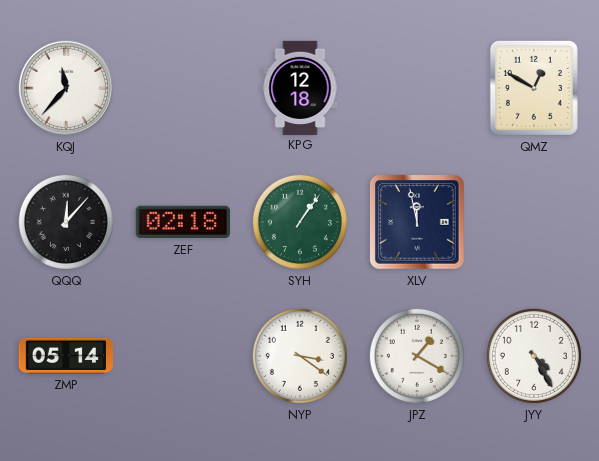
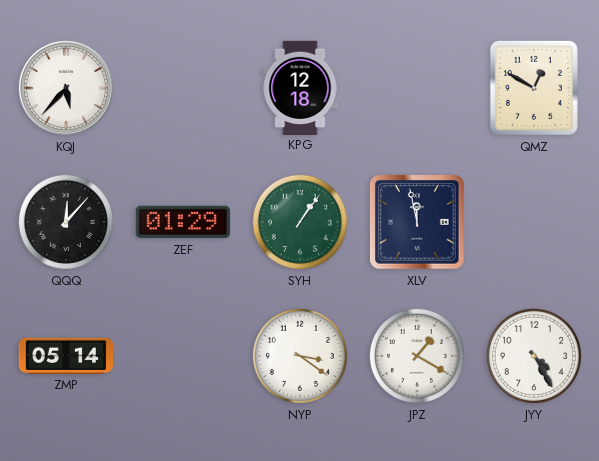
KQJ: 11:37 -> 5:37
ZEF: 02:18 -> 01:29
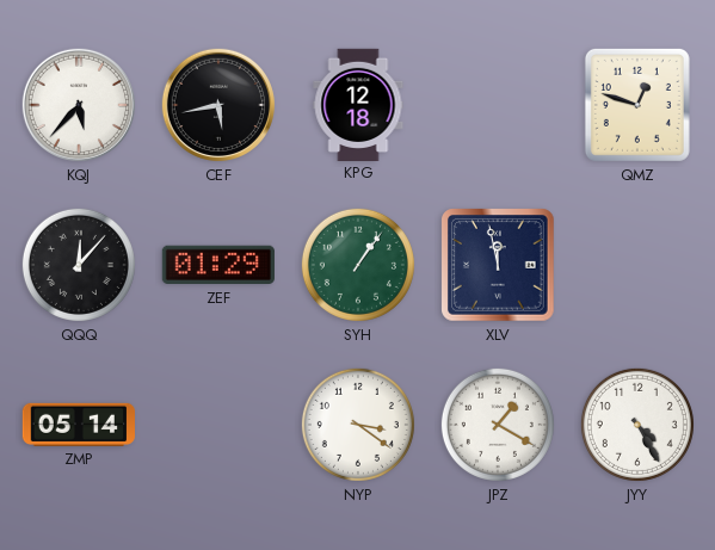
CEF: none -> 5:43
QMZ: 12:50 -> 12:48
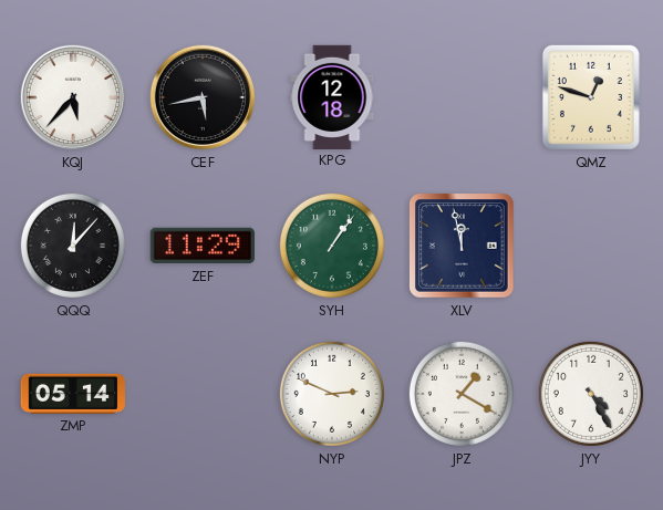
ZEF: 01:29 -> 11:29
NYP: 3:21 -> 2:49
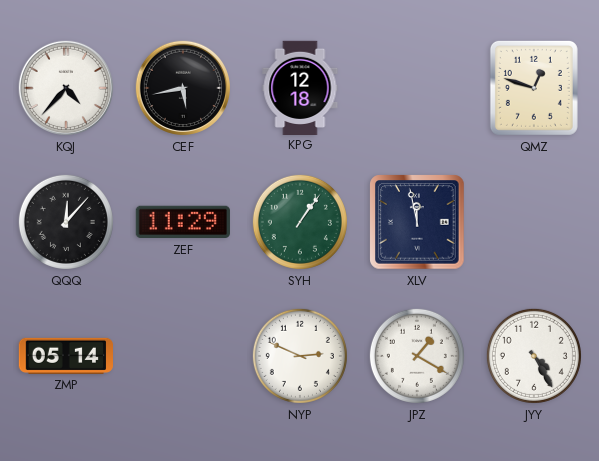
KQJ: 5:37 -> 4:37
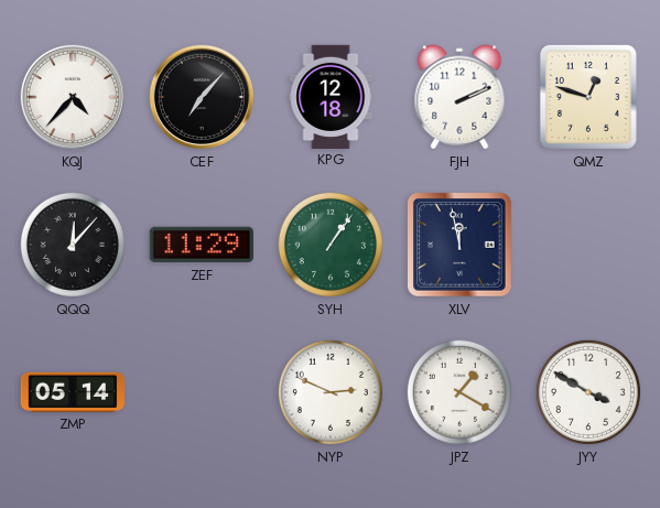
CEF: 5:43 -> 7:07
FJH: none -> 2:11
JYY: 4:25 -> 3:50
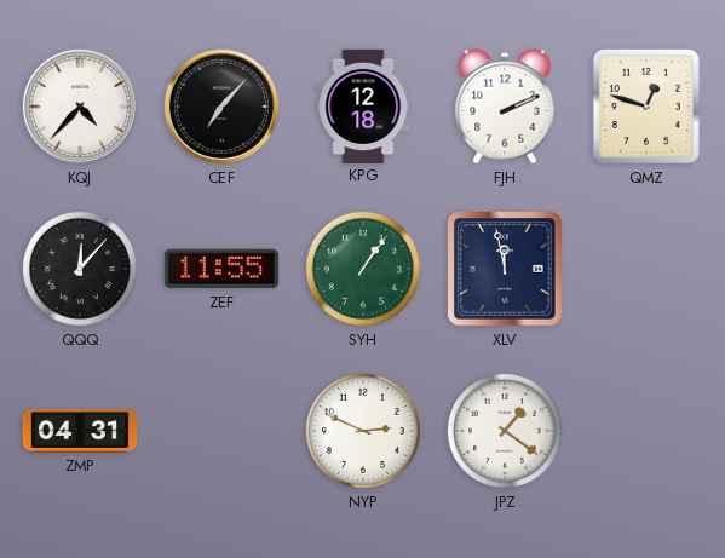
ZEF: 11:29 -> 11:55
ZMP: 05:14 -> 04:31
JPZ: 1:20 -> 1:21
JYY: 3:50 -> none
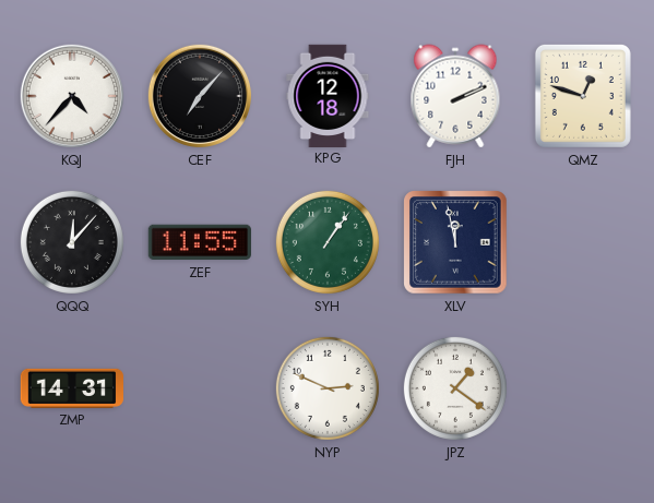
ZMP: 04:31 -> 14:31
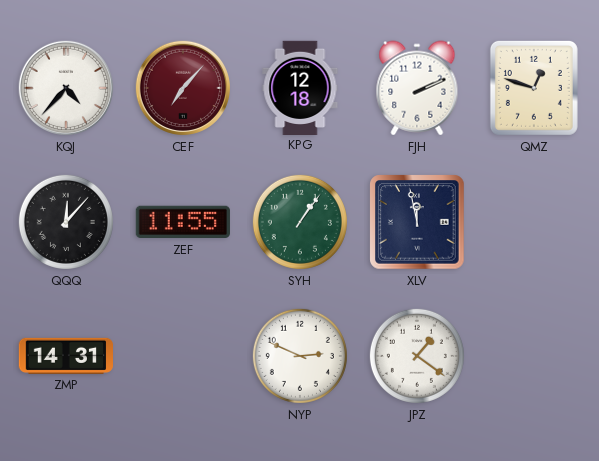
CEF dial: black -> burgundy
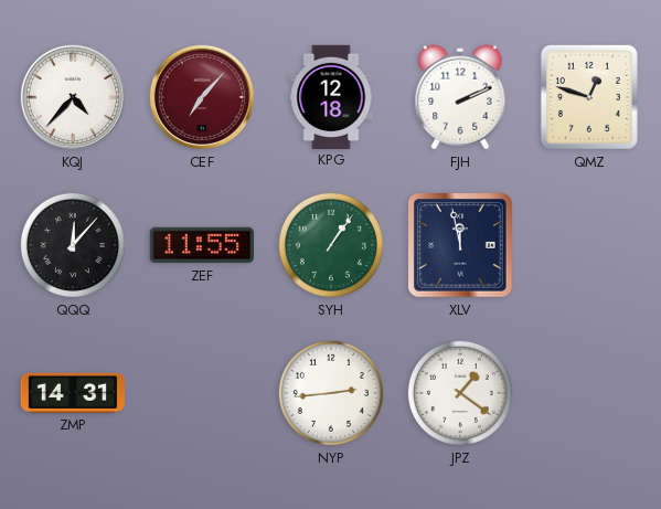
NYP: 2:49 -> 2:44
